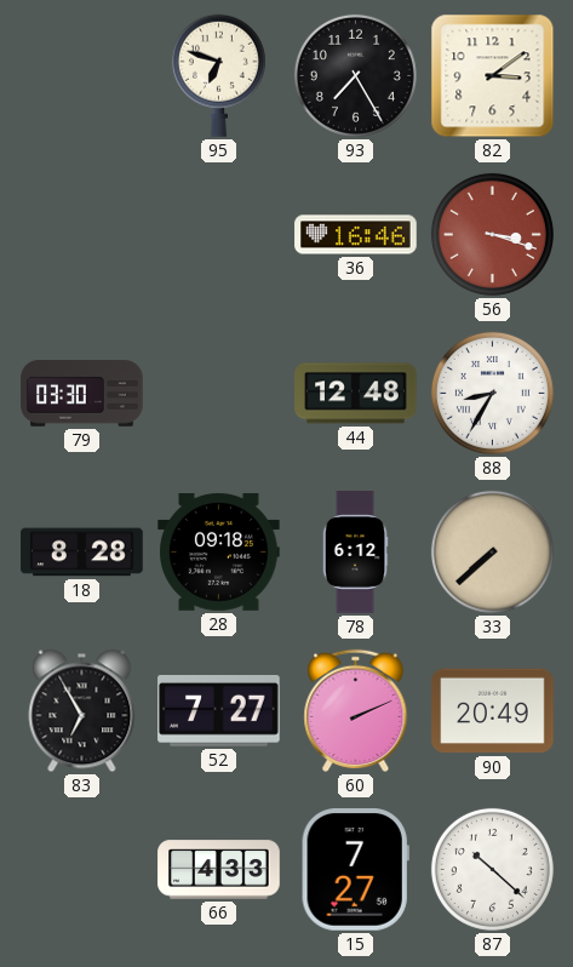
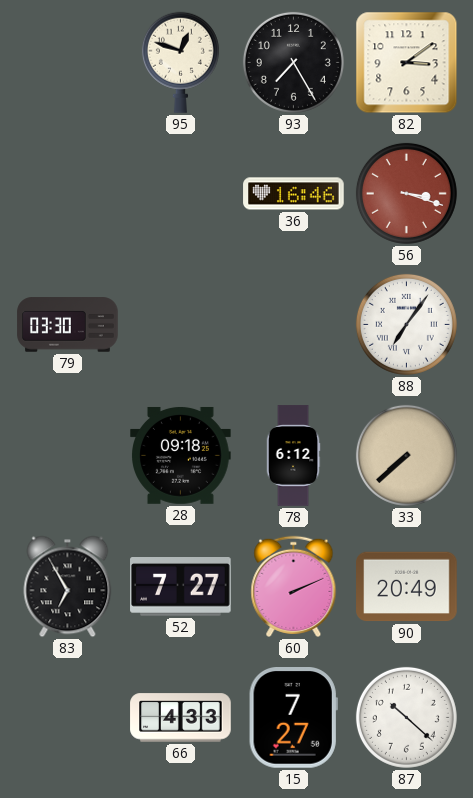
95: 6:48 -> 12:48
44: 12:48 -> none
88: 8:35 -> 7:06
18: 8:28 -> none
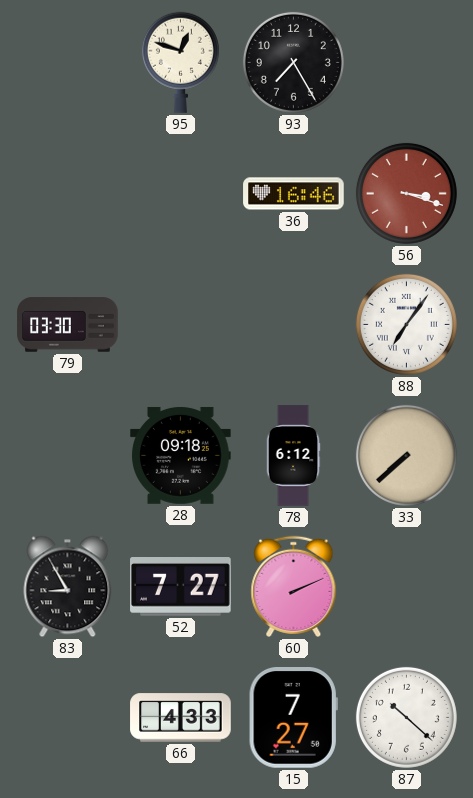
82: 3:09 -> none
83: 6:55 -> 8:55
90: 20:49 -> none
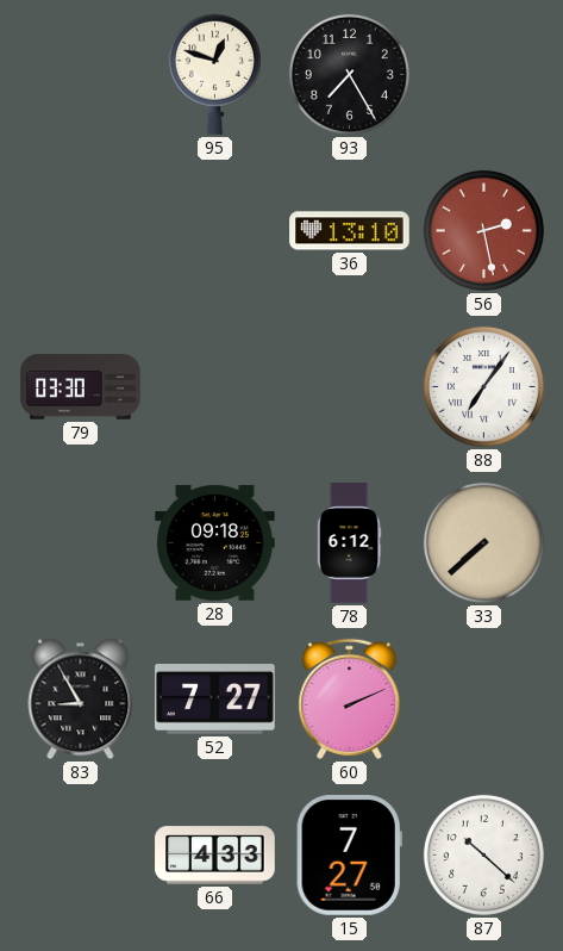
36: 16:46 -> 13:10
56: 3:18 -> 2:28
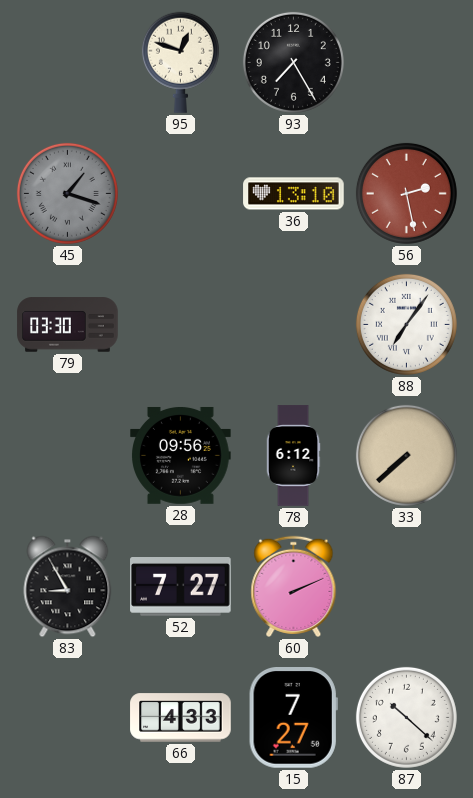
45: none -> 1:18
28: 09:18 -> 09:56
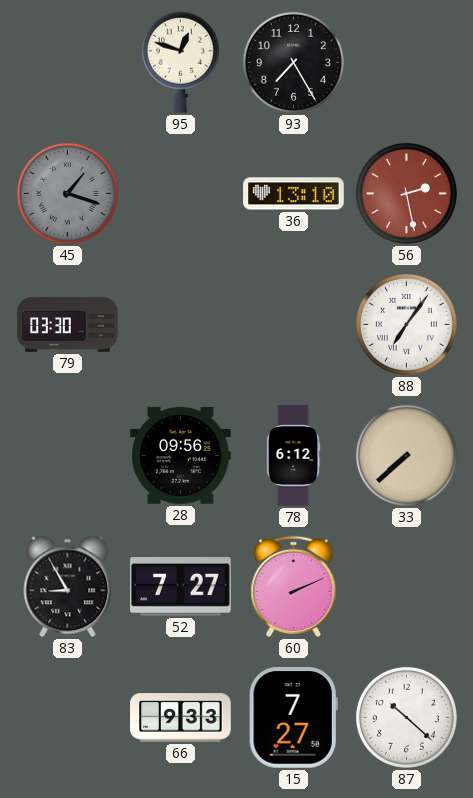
66: 4:33 -> 9:33
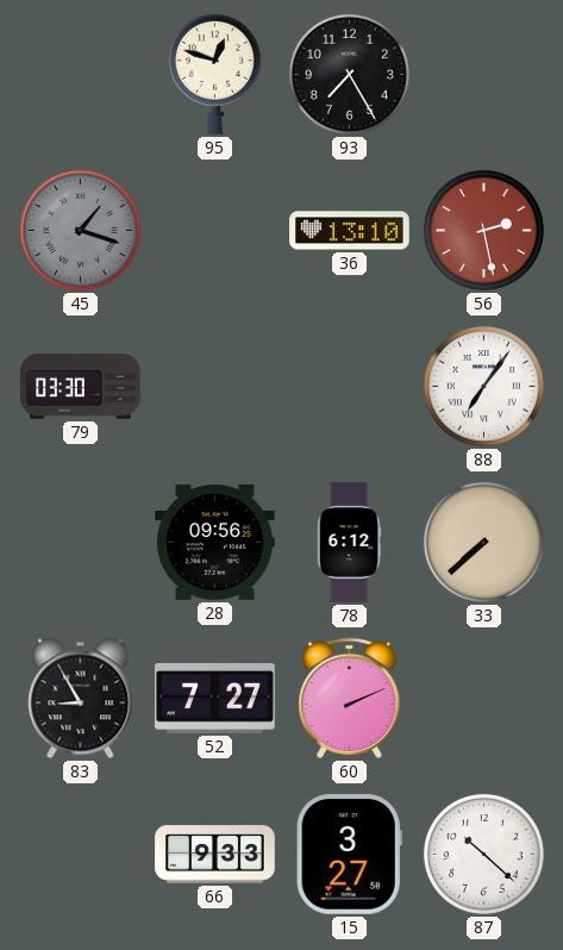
15: 7:27 -> 3:27
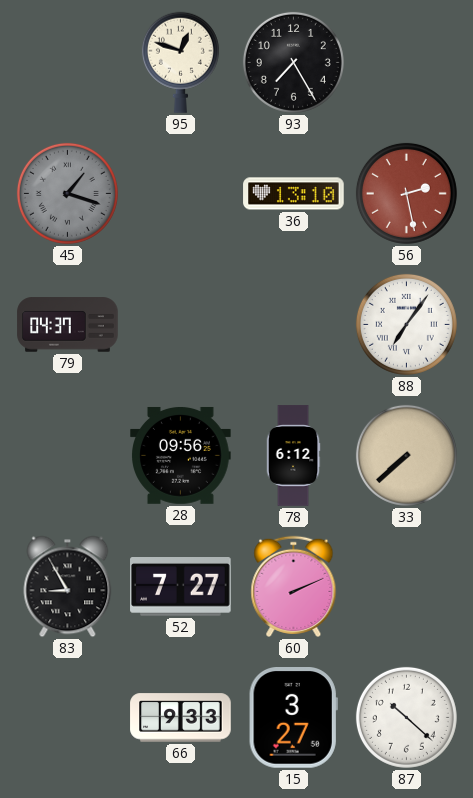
79: 03:30 -> 04:37
